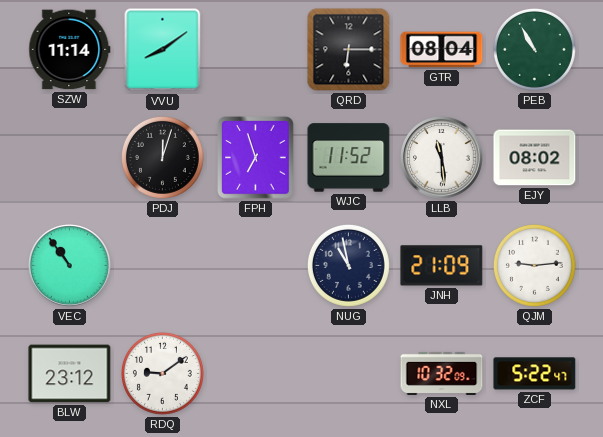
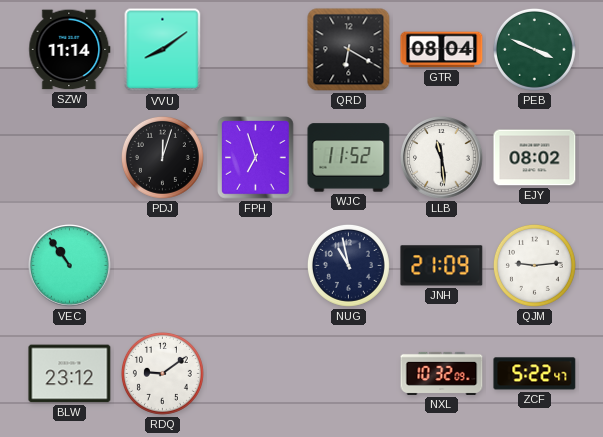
QRD: 6:15 -> 6:20
PEB: 10:55 -> 3:49
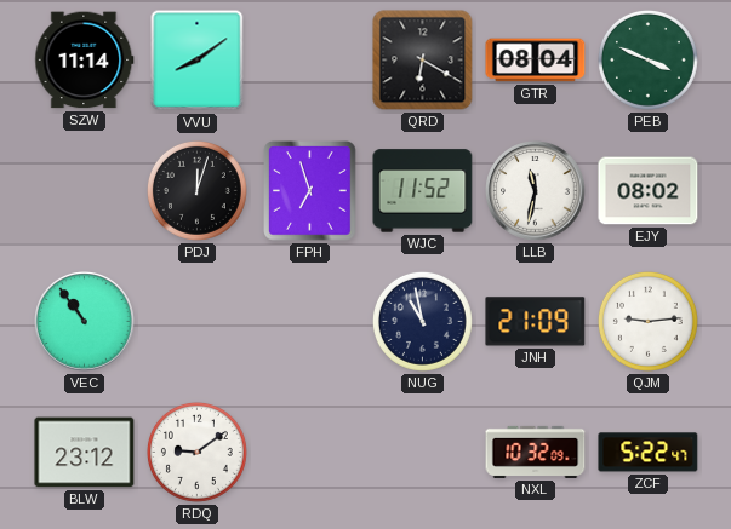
LLB: 11:29 -> 11:32
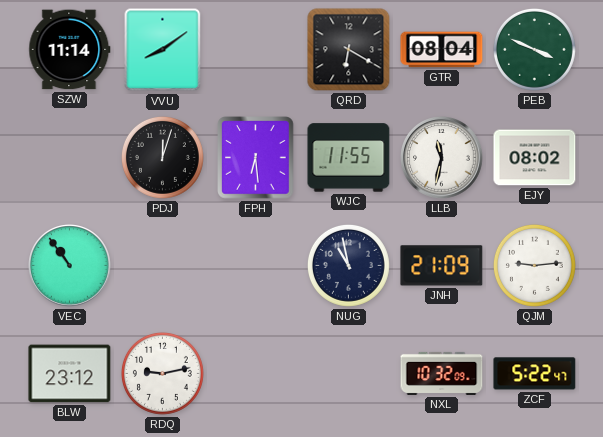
FPH: 6:57 -> 6:29
WJC: 11:52 -> 11:55
RDQ: 9:09 -> 9:13
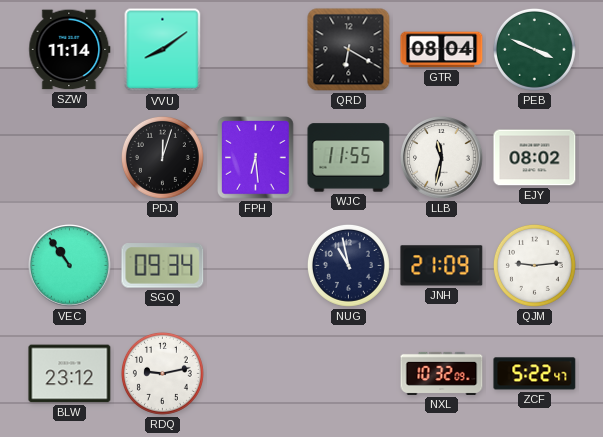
SGQ: none -> 09:34
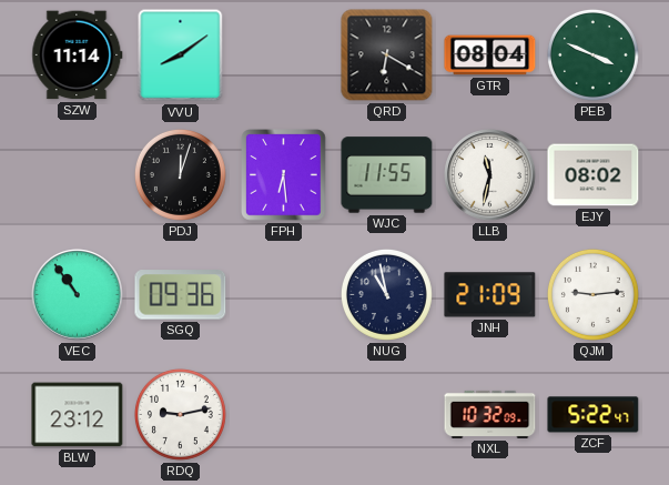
SGQ: 09:34 -> 09:36
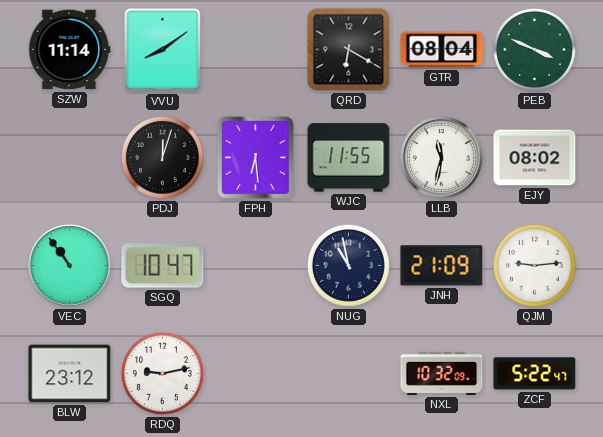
SGQ: 09:36 -> 10:47
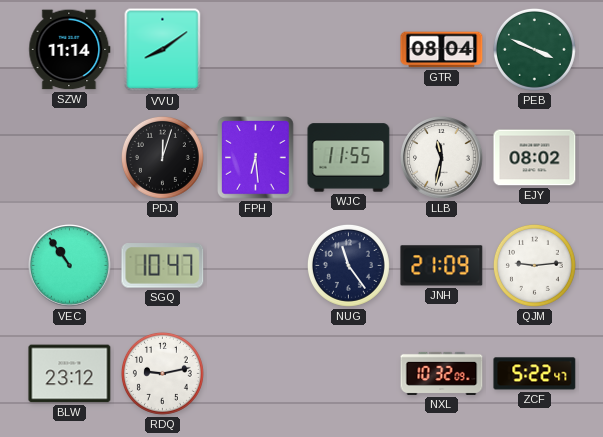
QRD: 6:20 -> none
NUG: 10:58 -> 11:24
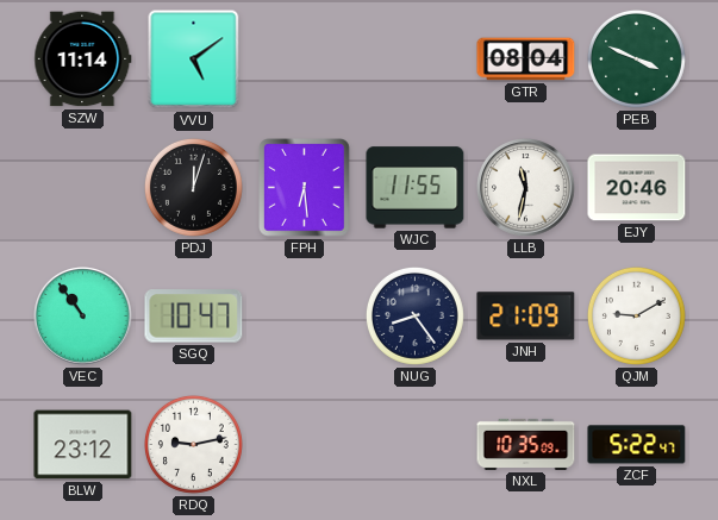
VVU: 8:09 -> 5:09
EJY: 08:02 -> 20:46
NUG: 11:24 -> 8:24
QJM: 9:14 -> 9:10
NXL: 10:32 -> 10:35
